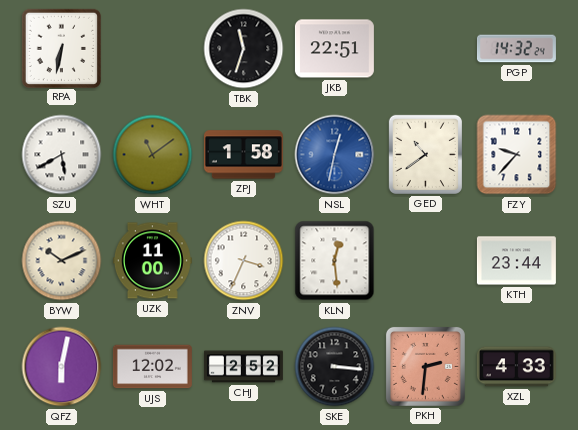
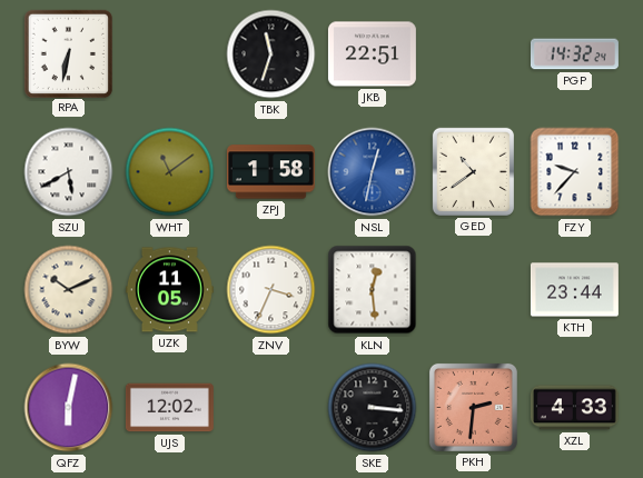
UZK: 11:00 -> 11:05
CHJ: 2:52 -> none
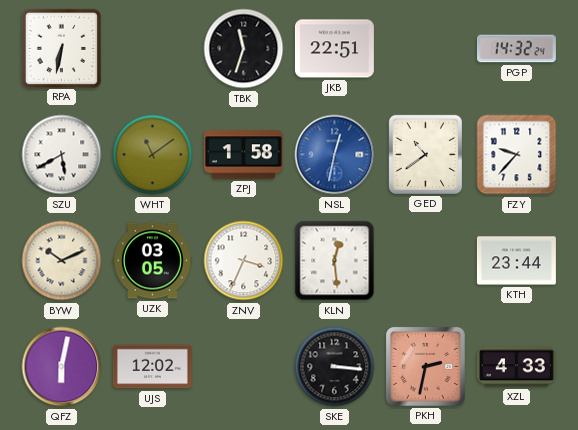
UZK: 11:05 -> 03:05
PKH: 2:31 -> 2:32
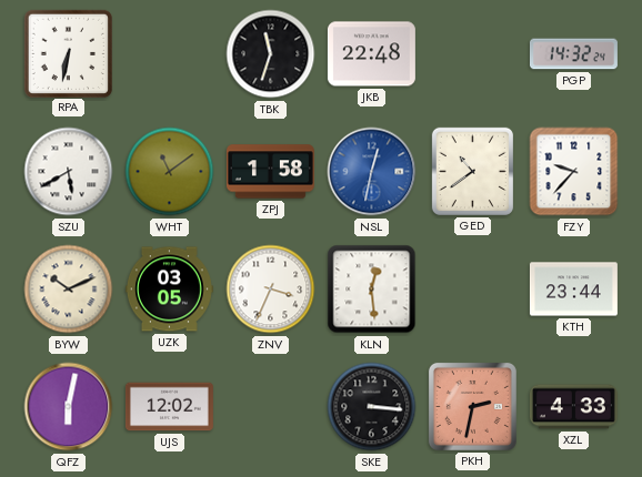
JKB: 22:51 -> 22:48
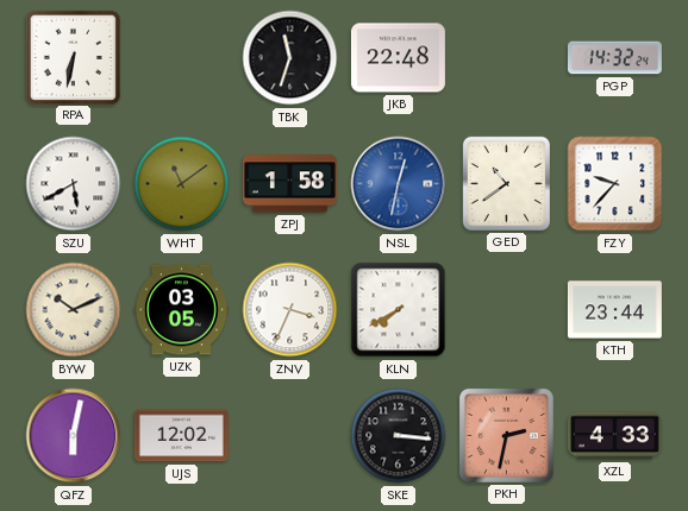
KLN: 12:29 -> 7:40
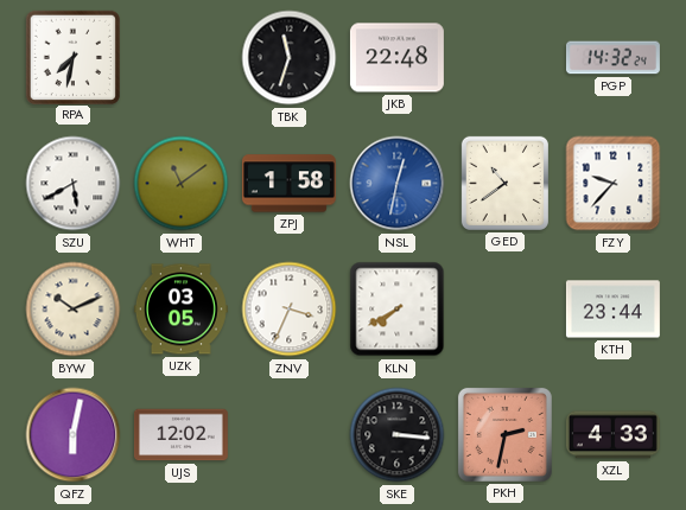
RPA: 6:32 -> 7:32
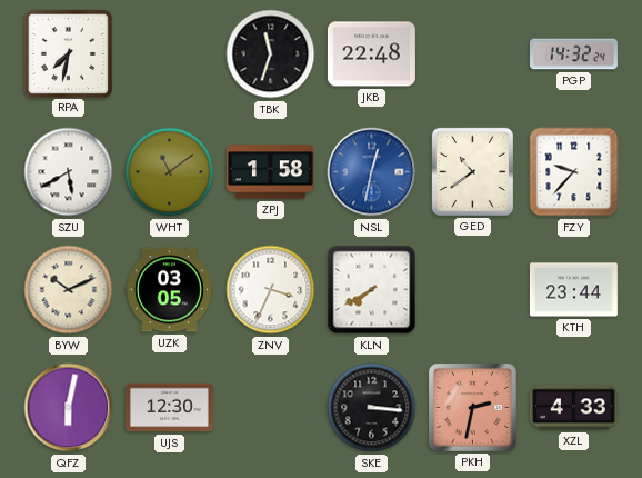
UJS: 12:02 -> 12:30
